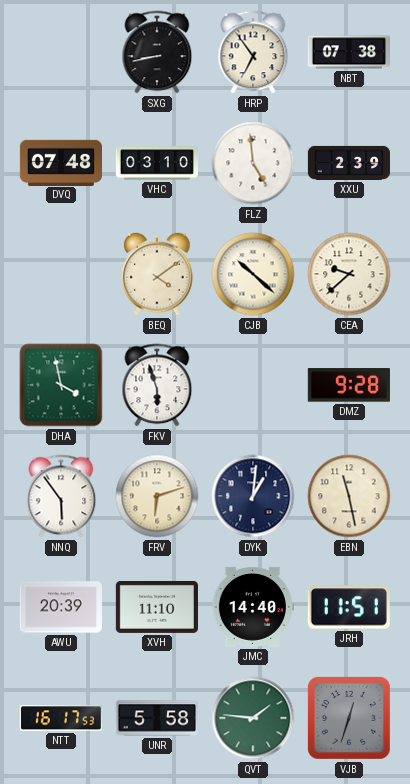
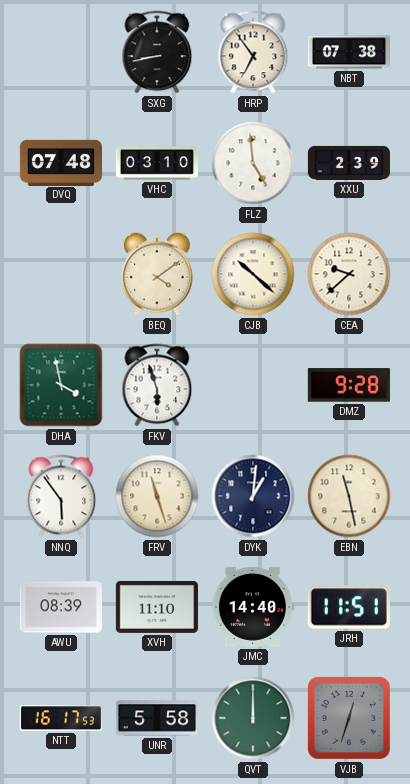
FRV: 6:12 -> 11:27
AWU: 20:39 -> 08:39
QVT: 1:46 -> 12:00
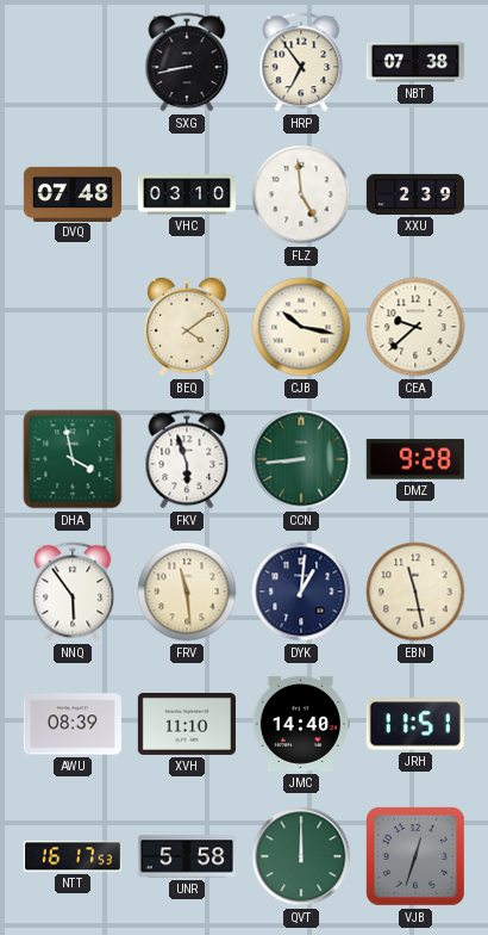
CJB: 10:22 -> 10:17
CCN: none -> 8:44
FRV: 11:27 -> 11:29
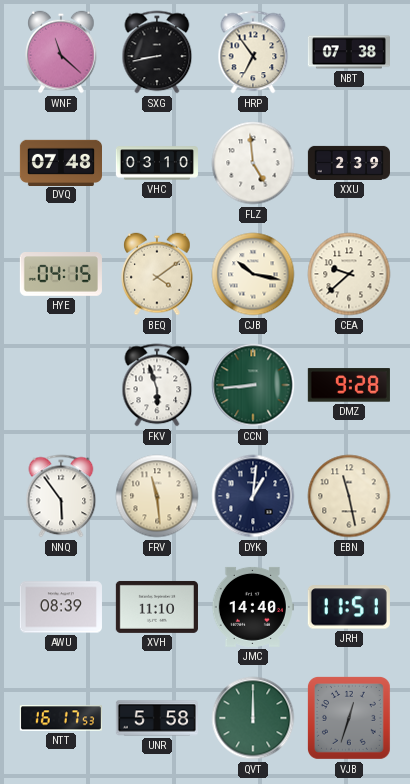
WNF: none -> 11:22
HYE: none -> 04:15
DHA: 3:58 -> none
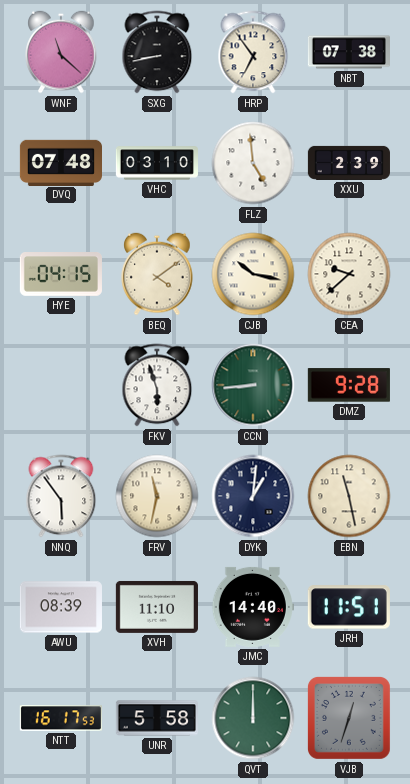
FRV: 11:29 -> 11:32
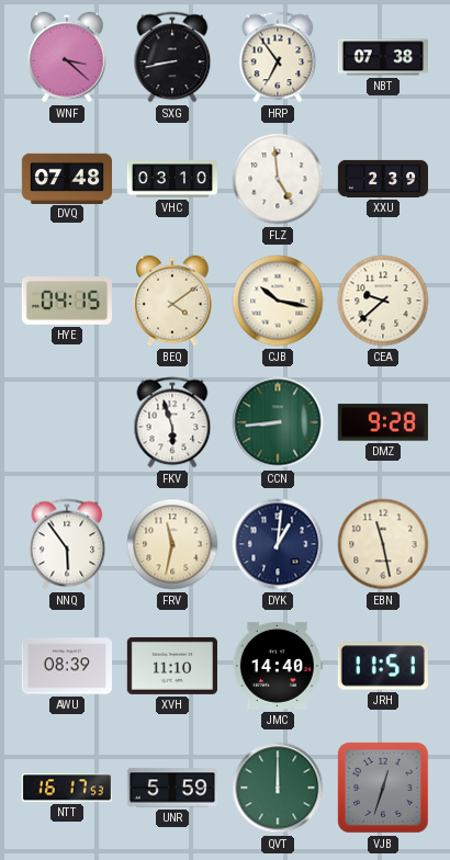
WNF: 11:22 -> 3:22
UNR: 5:58 -> 5:59
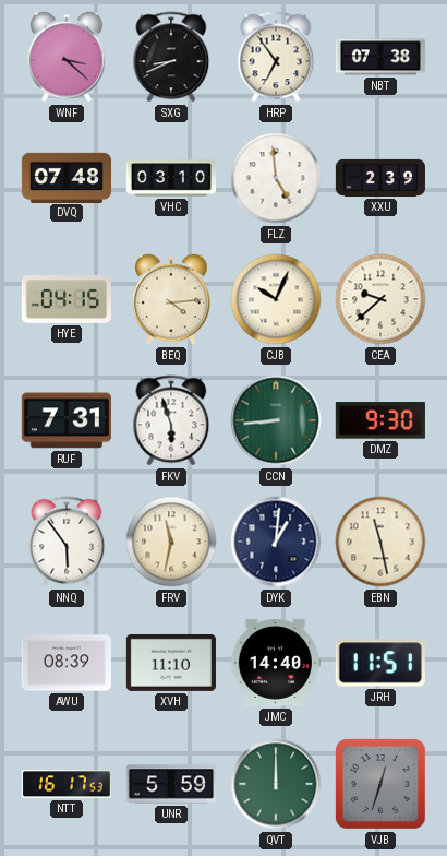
SXG: 8:43 -> 8:41
BEQ: 4:09 -> 4:14
CJB: 10:17 -> 10:04
RUF: none -> 7:31
DMZ: 9:28 -> 9:30
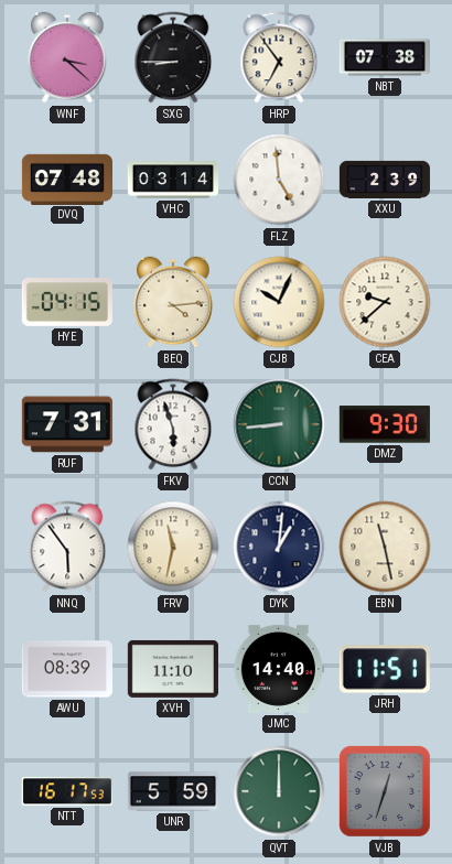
SXG: 8:41 -> 8:45
VHC: 03:10 -> 03:14
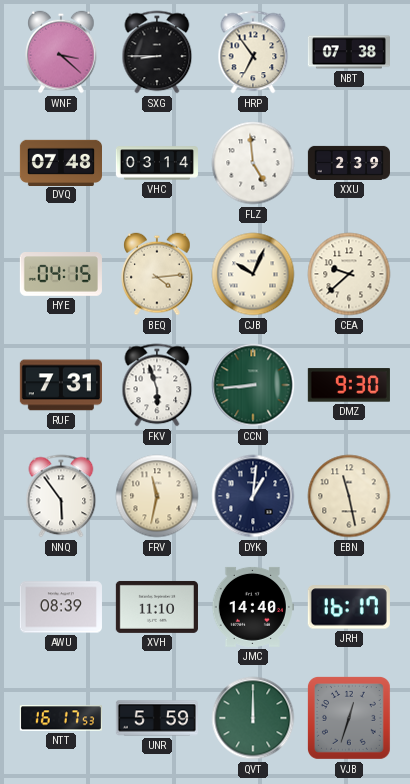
JRH: 11:51 -> 16:17
